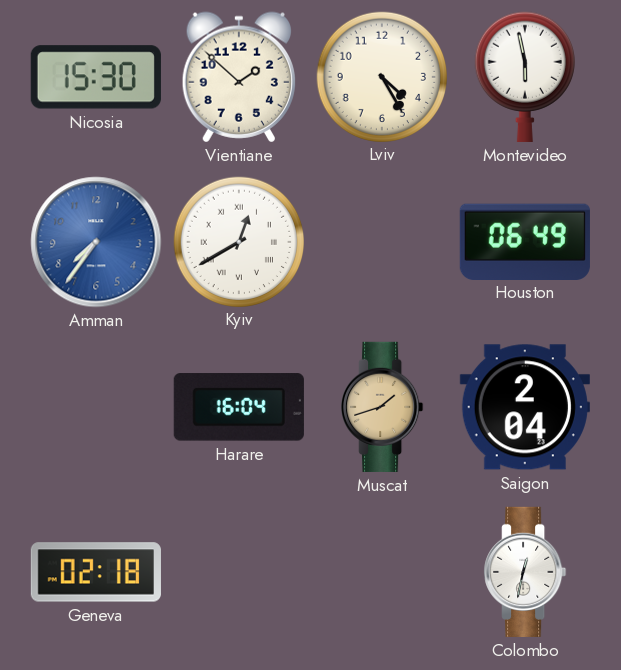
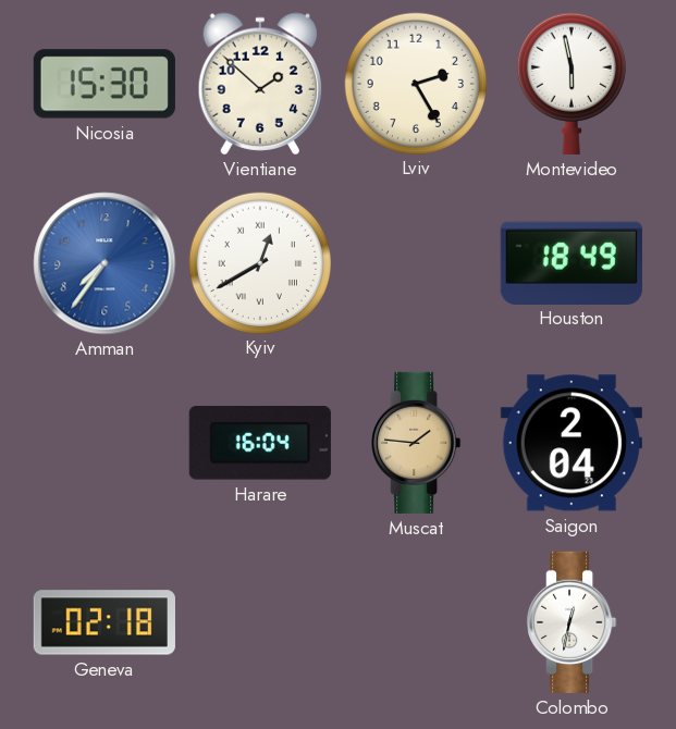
Lviv: 4:25 -> 2:25
Houston: 06:49 -> 18:49
Muscat: 1:42 -> 1:46
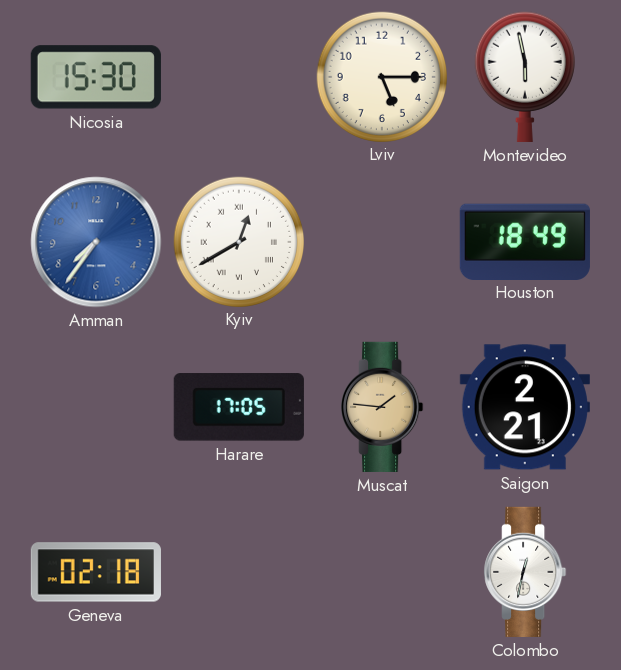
Vientiane: 1:52 -> none
Lviv: 2:25 -> 5:15
Harare: 16:04 -> 17:05
Saigon: 2:04 -> 2:21
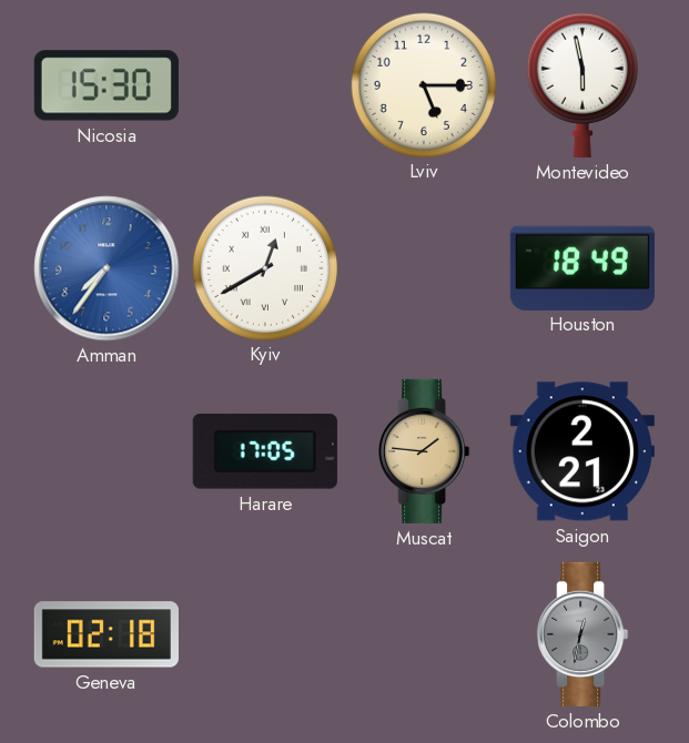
Colombo dial: white -> grey
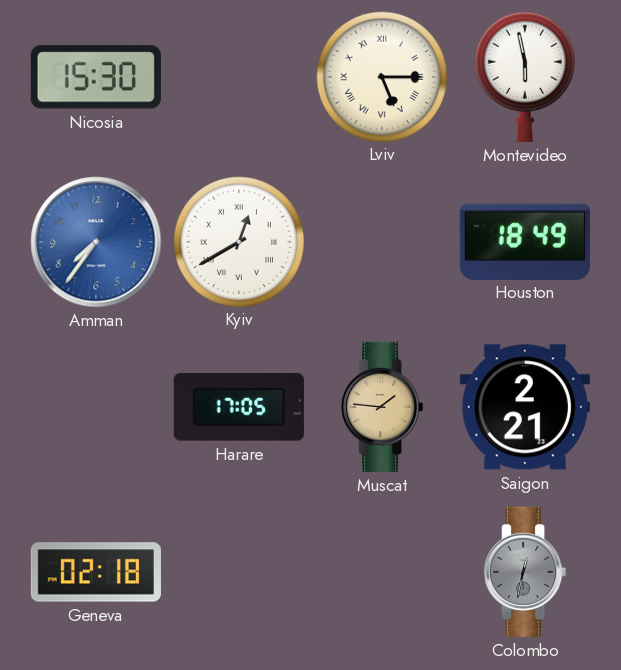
Lviv numerals: Arabic -> Roman
